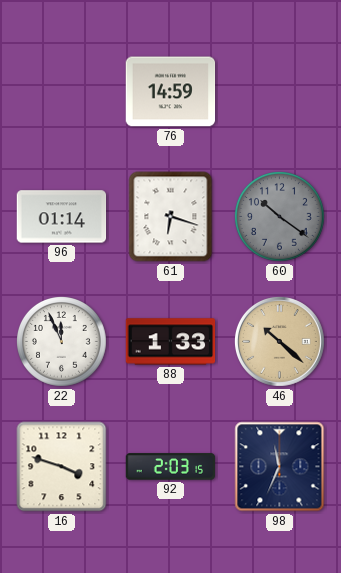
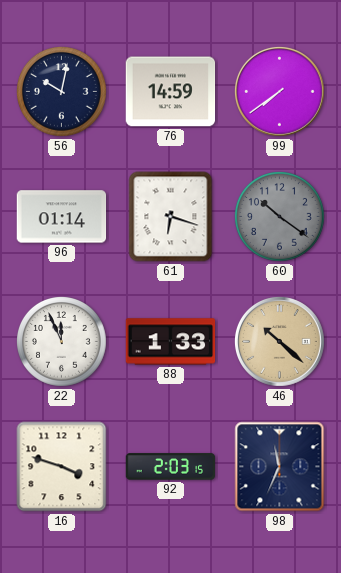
56: none -> 10:02
99: none -> 7:39
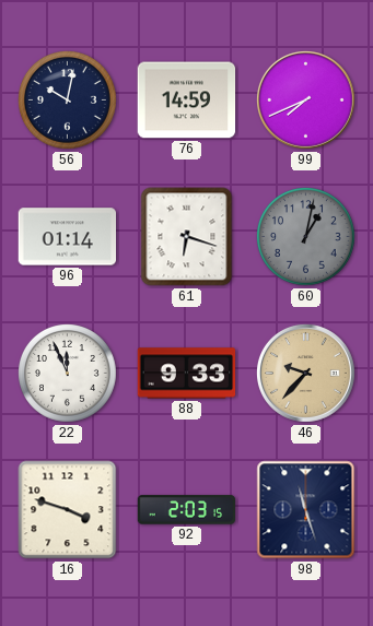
99: 7:39 -> 7:41
60: 10:21 -> 1:02
88: 1:33 -> 9:33
46: 10:22 -> 9:37
98: 11:34 -> 11:27
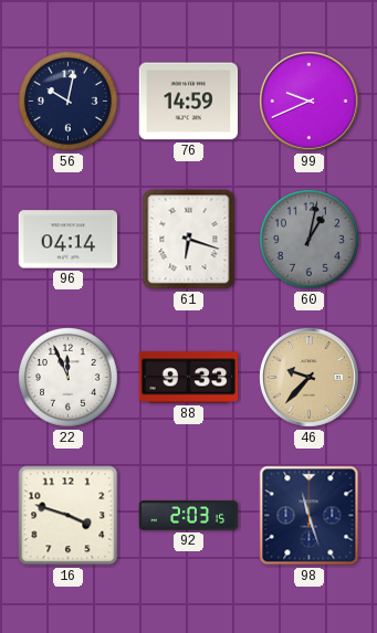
99: 7:41 -> 9:41
96: 01:14 -> 04:14
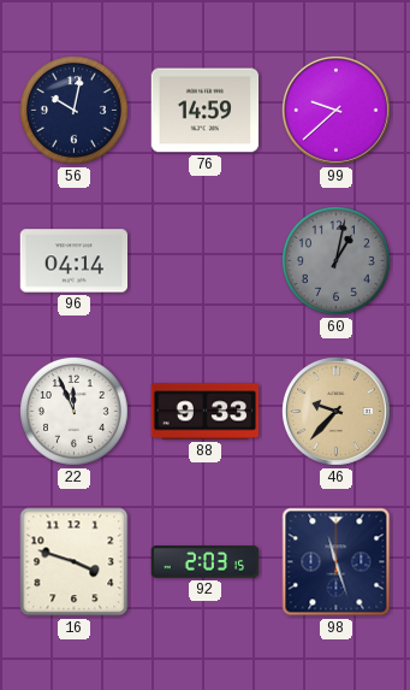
99: 9:41 -> 9:38
61: 6:18 -> none
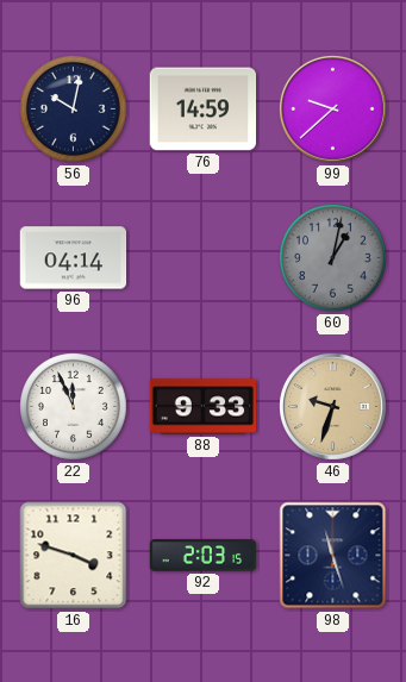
46: 9:37 -> 9:33
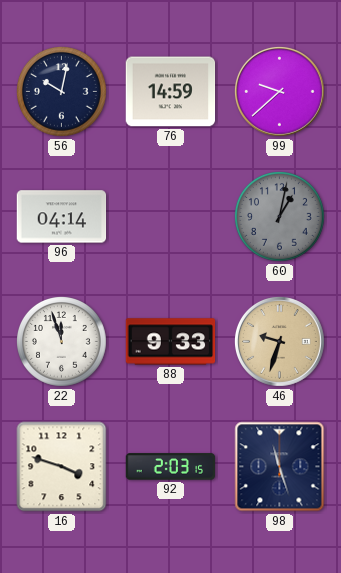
22: 11:56 -> 11:57
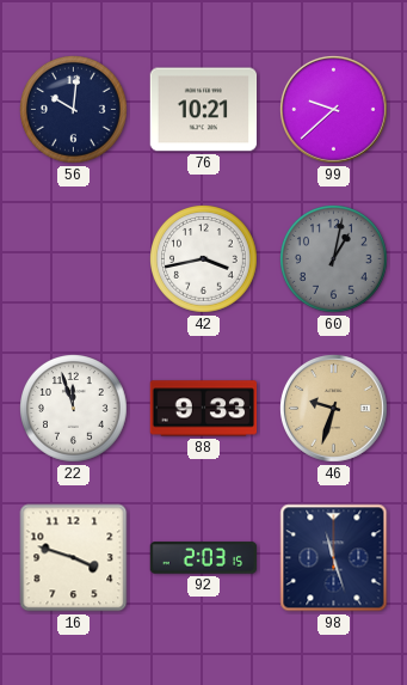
56: 10:02 -> 10:01
76: 14:59 -> 10:21
96: 04:14 -> none
42: none -> 3:43
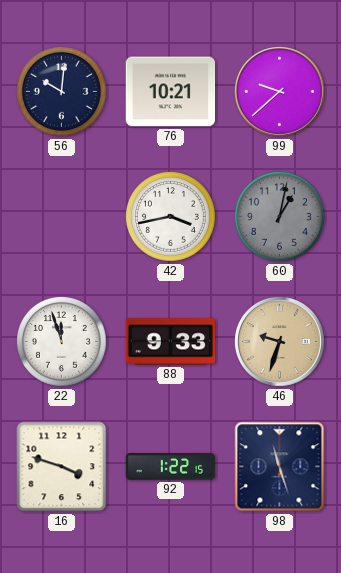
92: 2:03 -> 1:22
